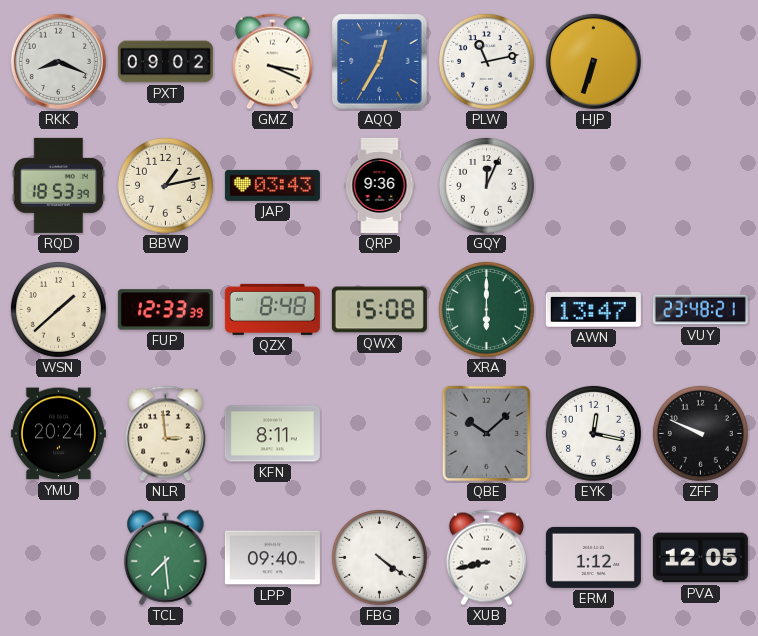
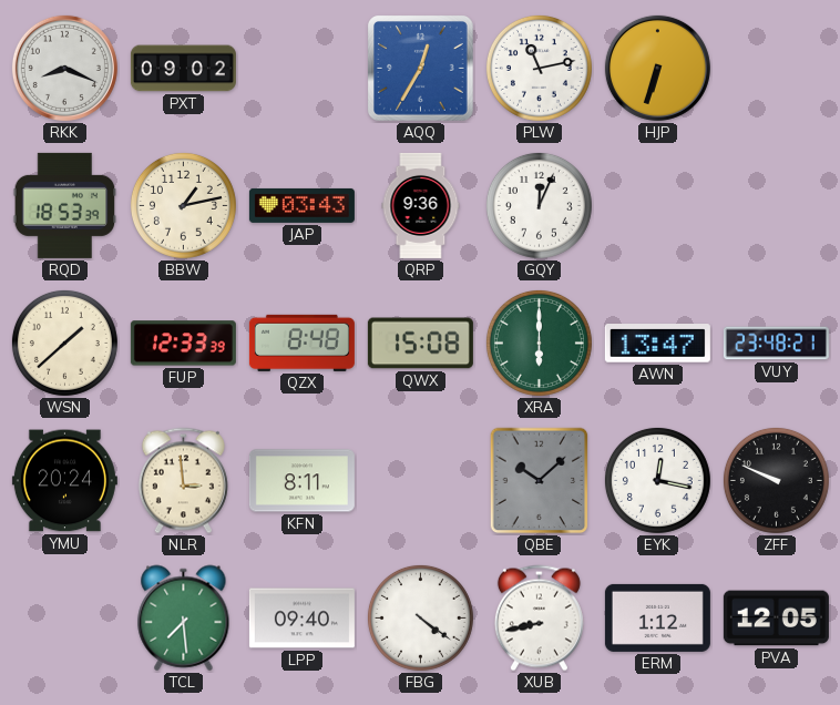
GMZ: 3:19 -> none
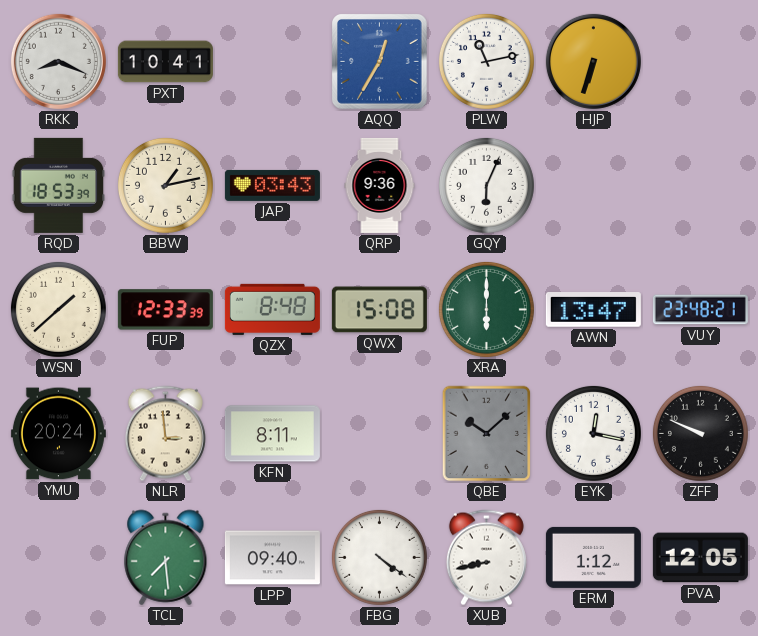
PXT: 09:02 -> 10:41
GQY: 12:04 -> 6:04
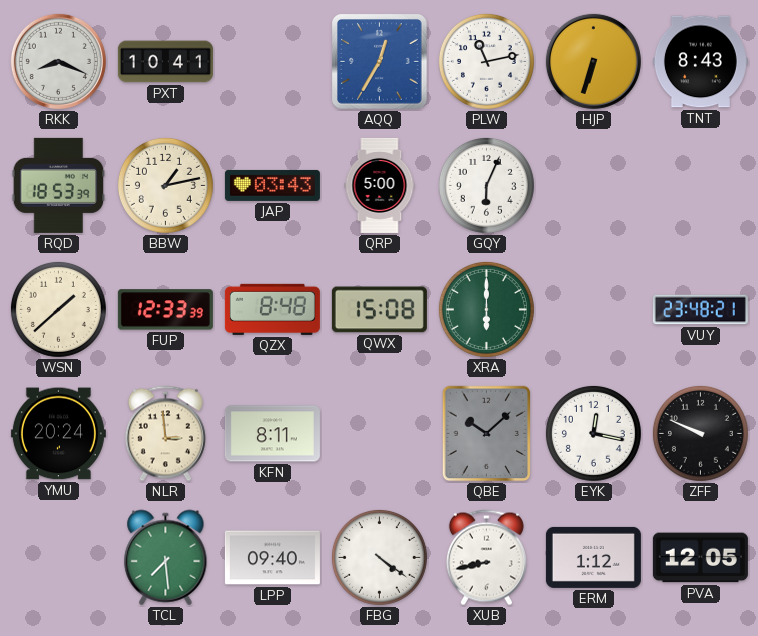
TNT: none -> 8:43
QRP: 9:36 -> 5:00
AWN: 13:47 -> none
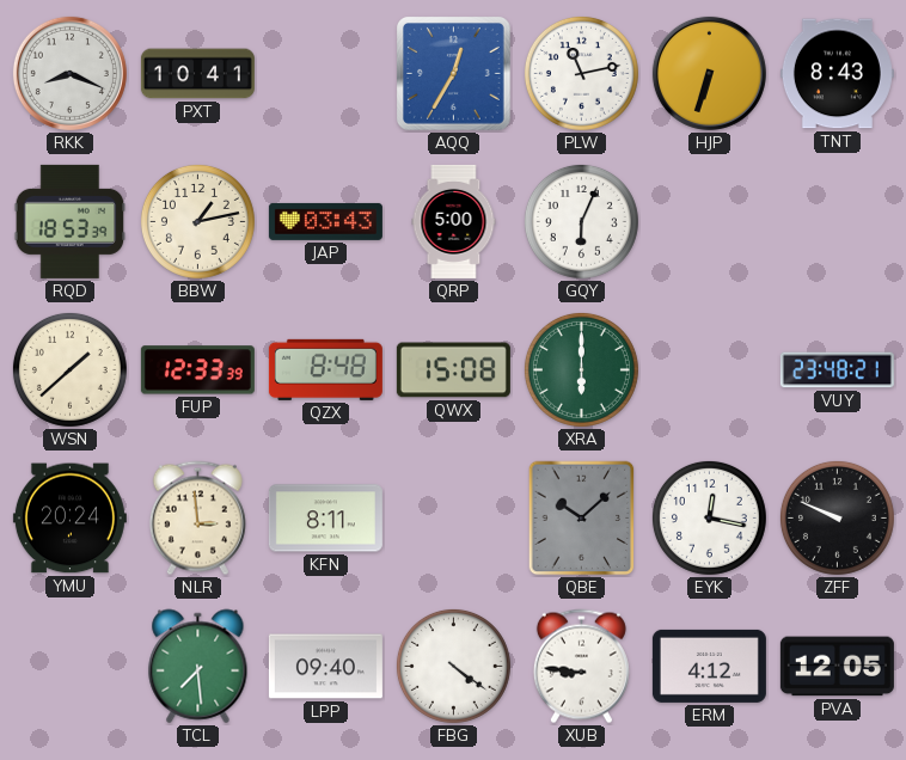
XUB: 8:43 -> 8:46
ERM: 1:12 -> 4:12
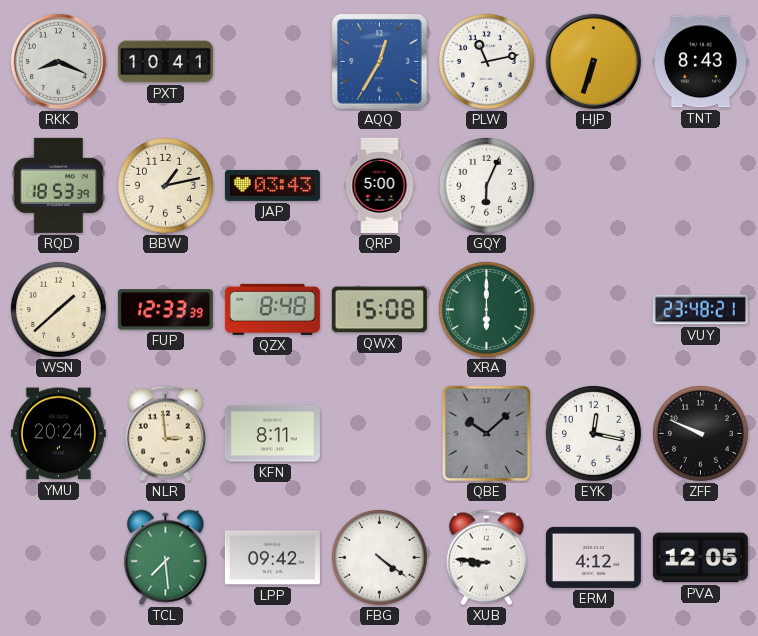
LPP: 09:40 -> 09:42
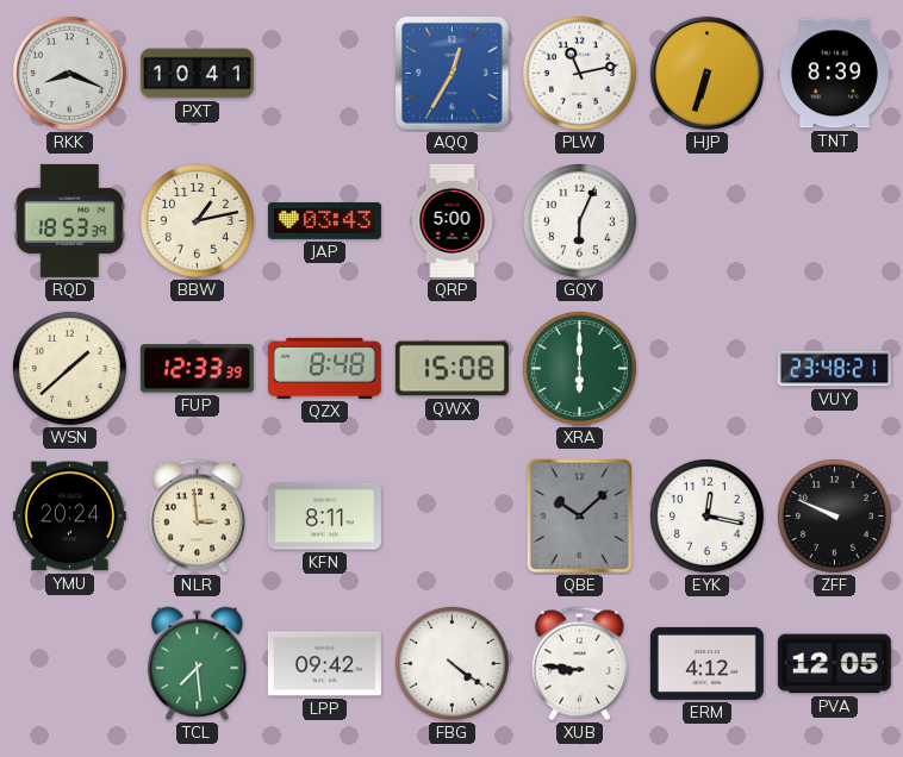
TNT: 8:43 -> 8:39
